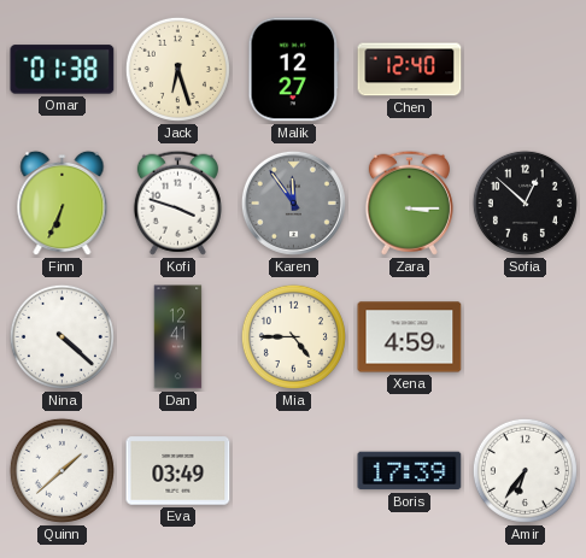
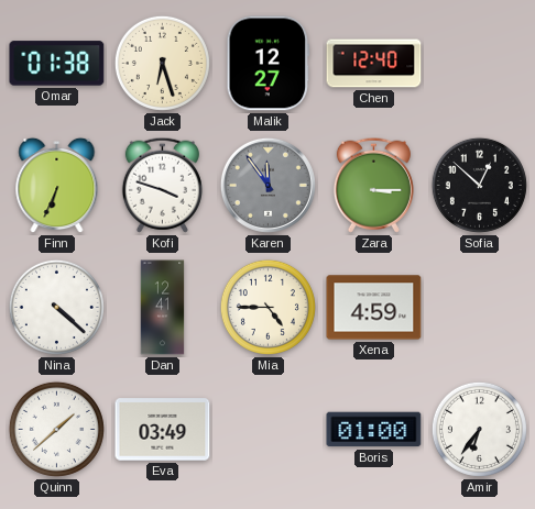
Boris: 17:39 -> 01:00
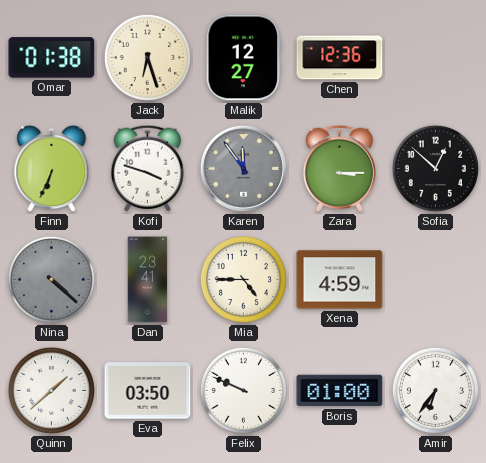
Chen: 12:40 -> 12:36
Nina dial: white -> grey
Dan: 12:41 -> 23:41
Eva: 03:49 -> 03:50
Felix: none -> 9:49
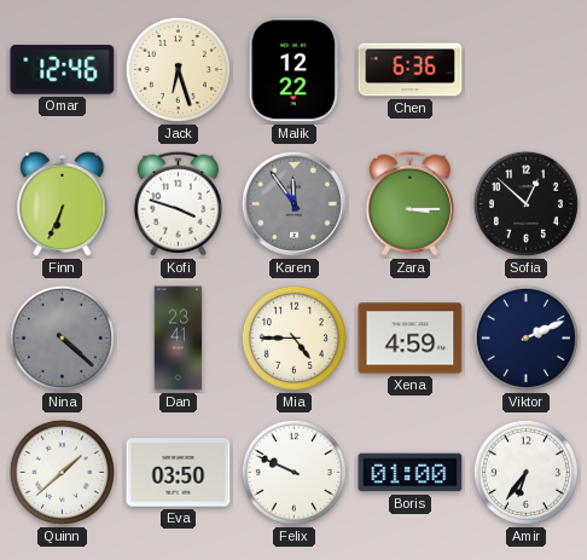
Omar: 01:38 -> 12:46
Malik: 12:27 -> 12:22
Chen: 12:36 -> 6:36
Viktor: none -> 2:11
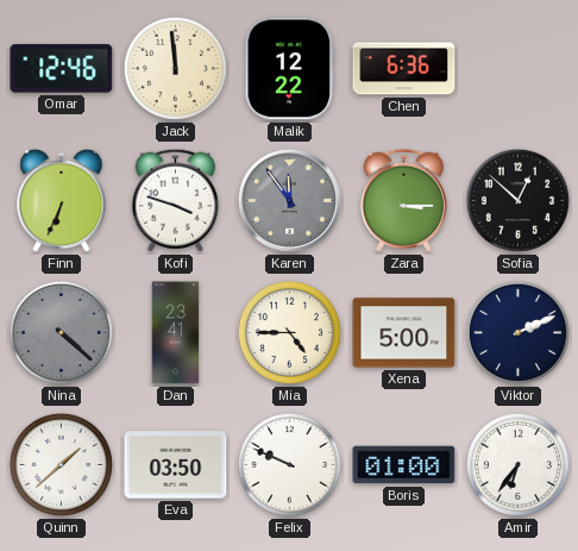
Jack: 6:27 -> 11:59
Xena: 4:59 -> 5:00
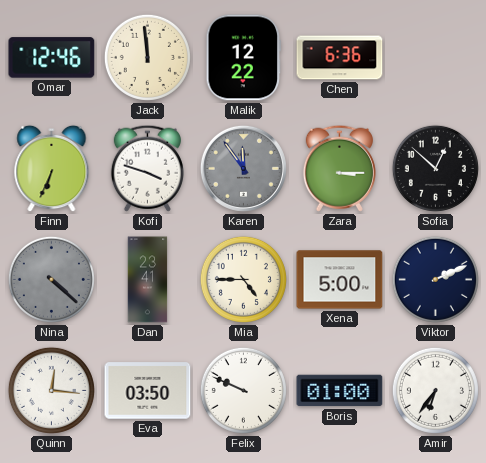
Quinn: 1:38 -> 12:16
